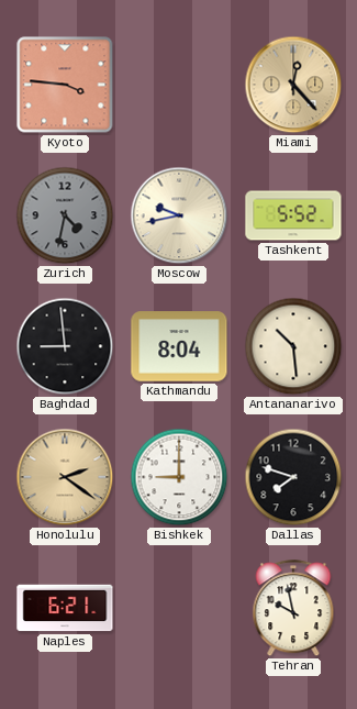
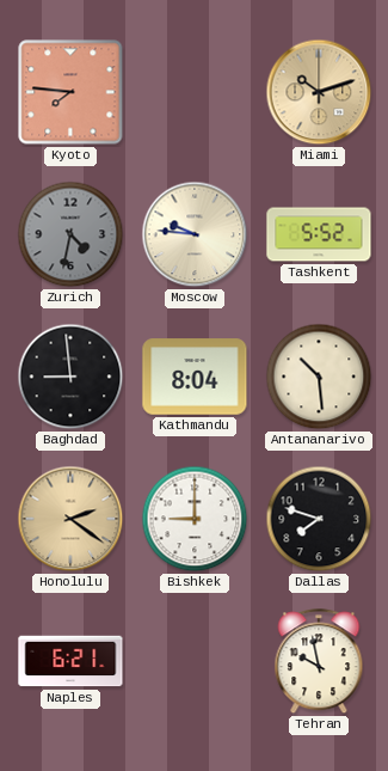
Kyoto: 3:46 -> 7:46
Miami: 12:23 -> 10:12
Moscow: 9:43 -> 9:46
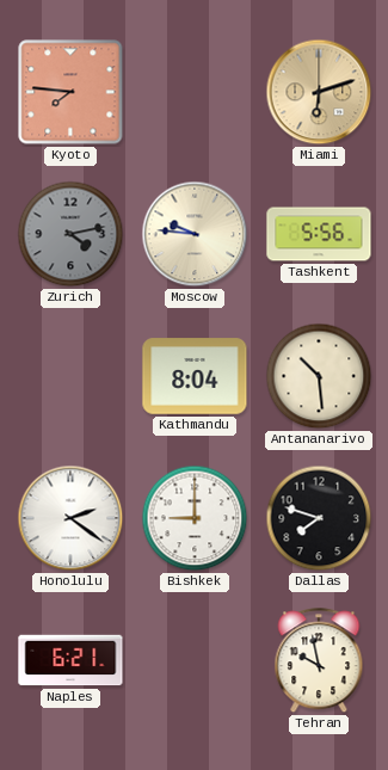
Miami: 10:12 -> 6:12
Zurich: 4:32 -> 4:13
Tashkent: 5:52 -> 5:56
Baghdad: 8:59 -> none
Honolulu dial: champagne -> white
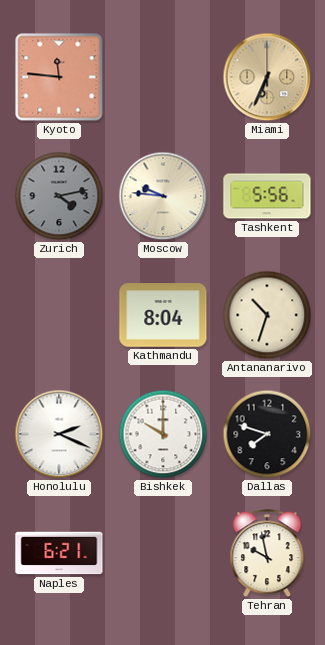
Kyoto: 7:46 -> 11:46
Miami: 6:12 -> 6:34
Antananarivo: 10:29 -> 10:33
Honolulu: 2:21 -> 2:19
Bishkek: 9:00 -> 10:00
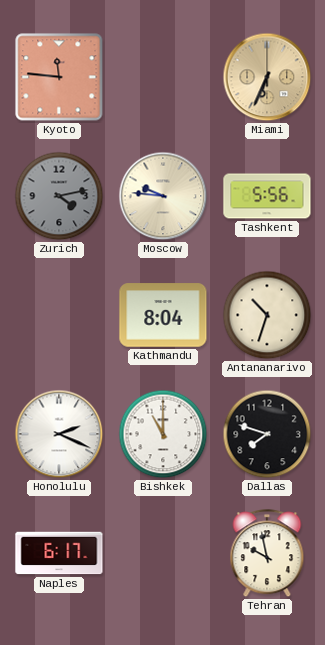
Bishkek: 10:00 -> 11:00
Naples: 6:21 -> 6:17
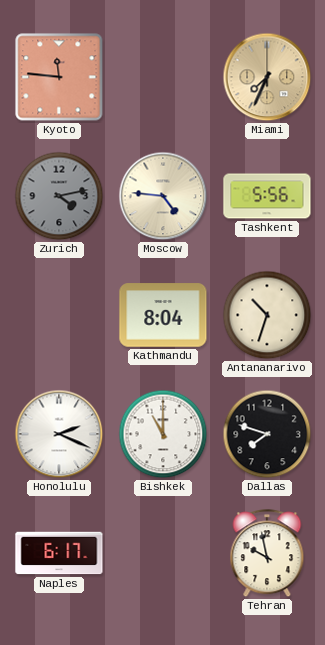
Miami: 6:34 -> 7:34
Moscow: 9:46 -> 4:46
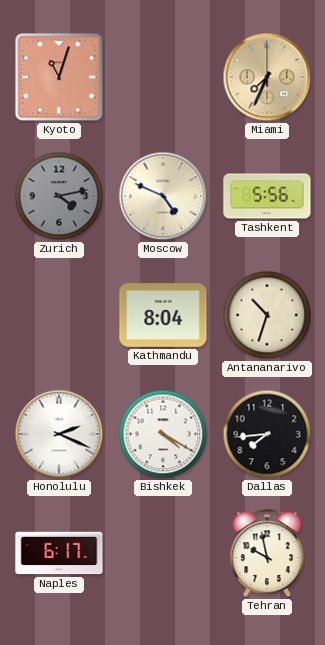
Kyoto: 11:46 -> 11:03
Moscow: 4:46 -> 4:49
Bishkek: 11:00 -> 4:20
Dallas: 7:48 -> 7:44
